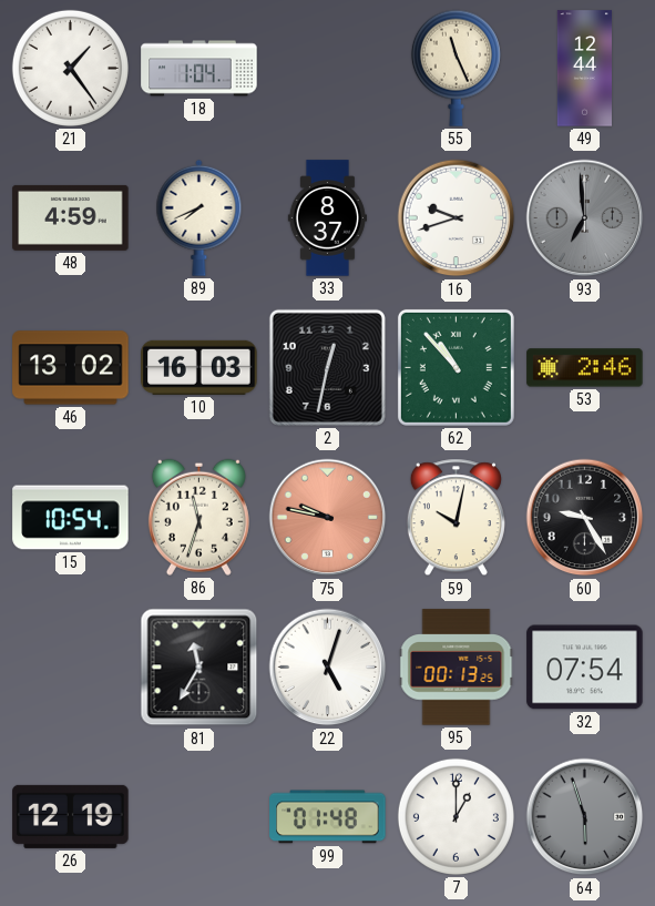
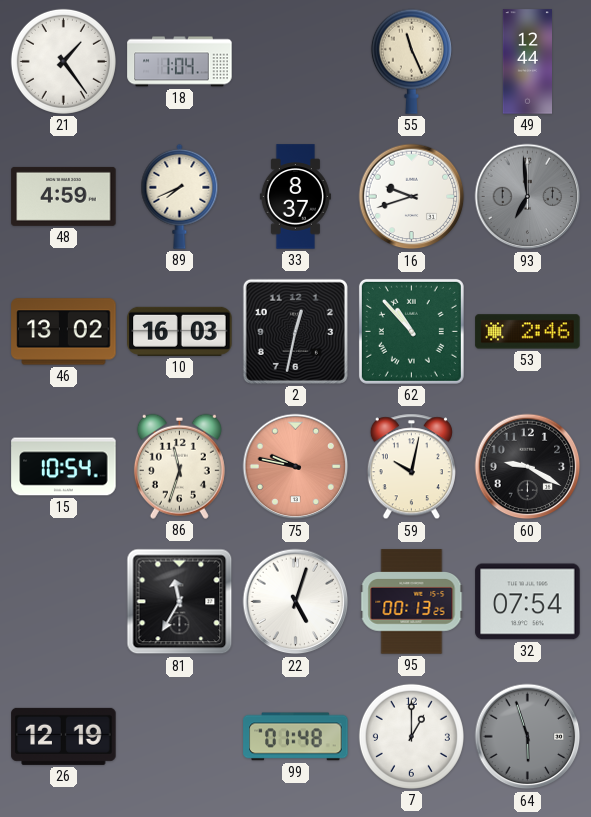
60: 9:25 -> 9:20
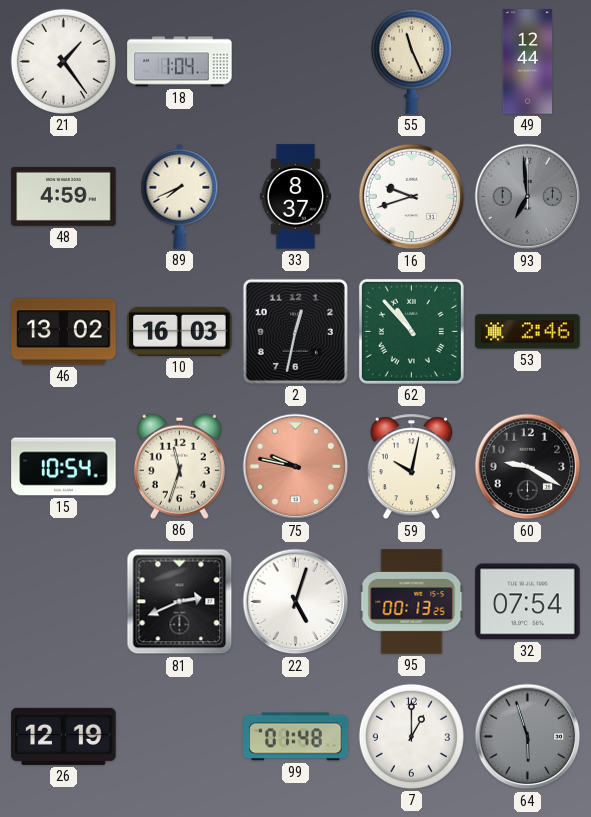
81: 11:35 -> 2:41
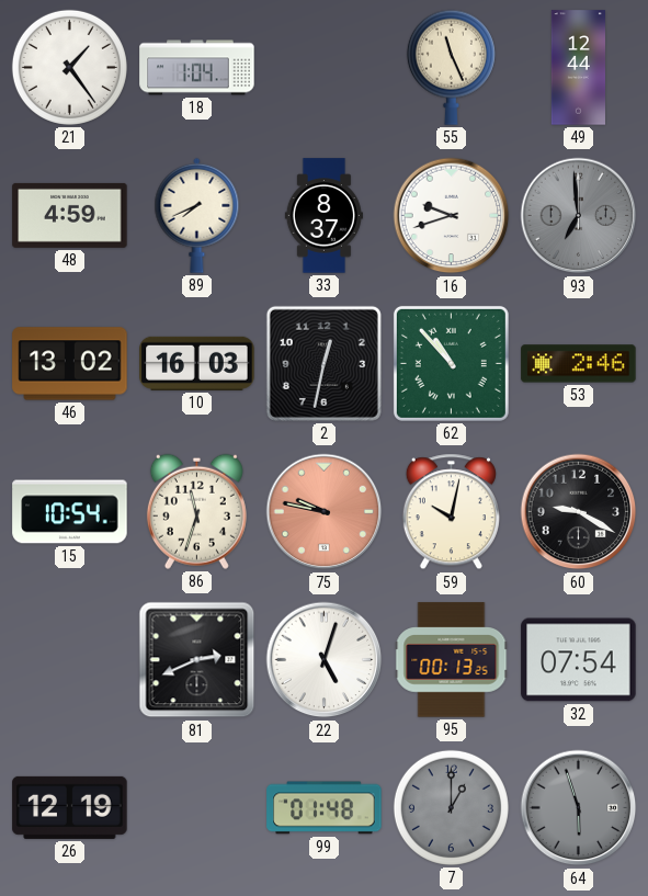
7 dial: white -> grey
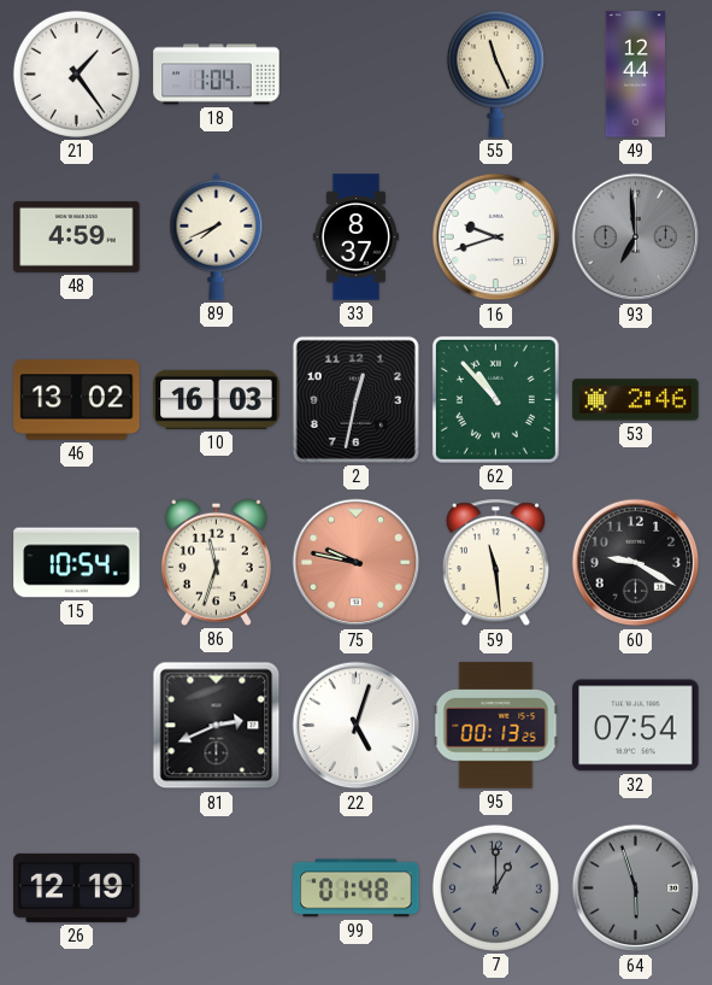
59: 10:02 -> 11:29
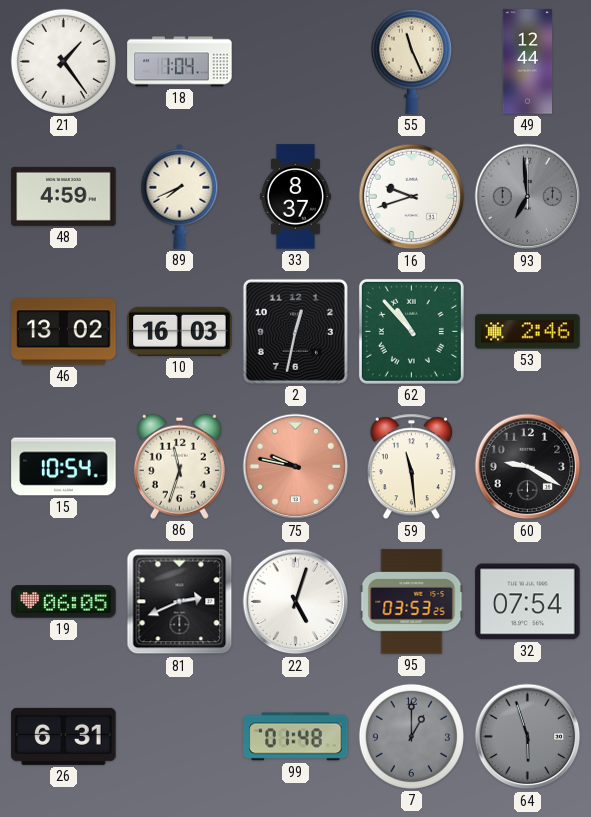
19: none -> 06:05
95: 00:13 -> 03:53
26: 12:19 -> 6:31
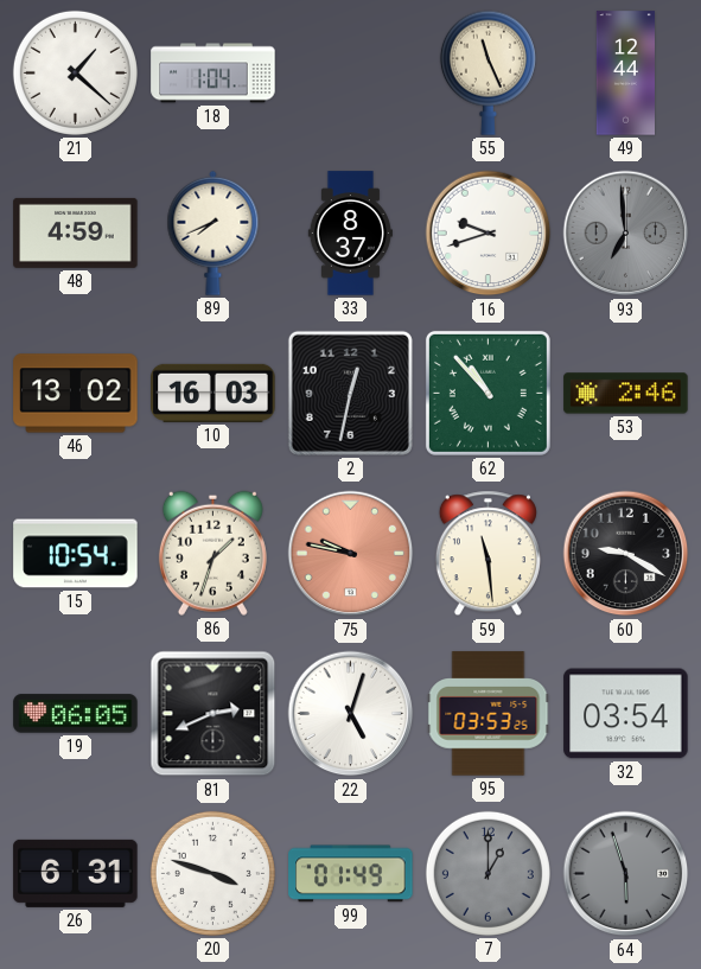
21: 1:24 -> 1:22
86: 11:33 -> 1:33
32: 07:54 -> 03:54
20: none -> 3:48
99: 01:48 -> 01:49
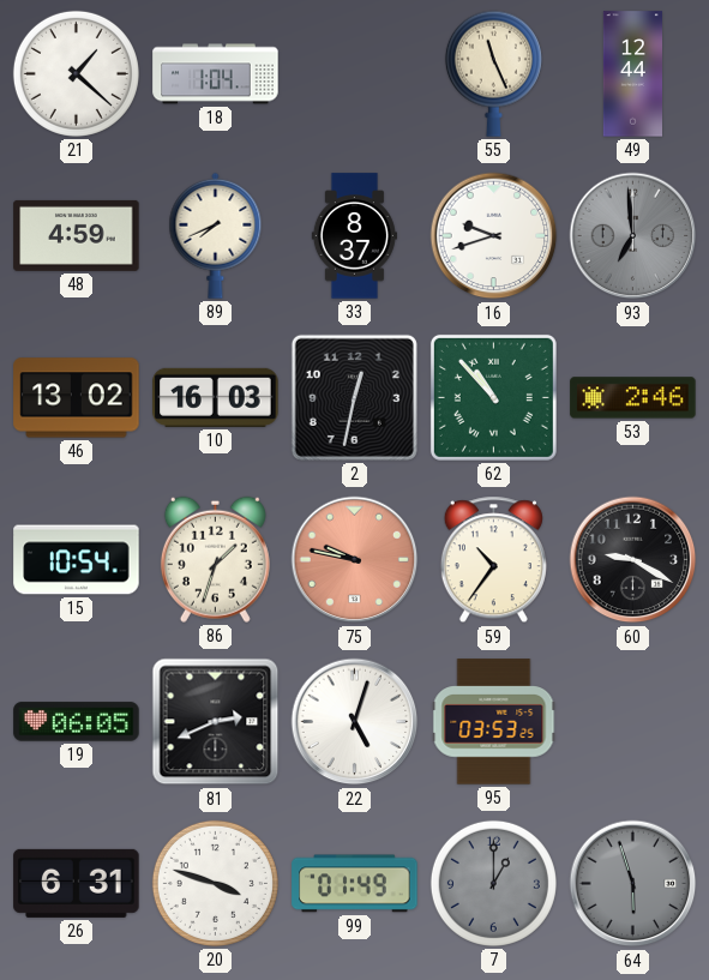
59: 11:29 -> 10:36
32: 03:54 -> none
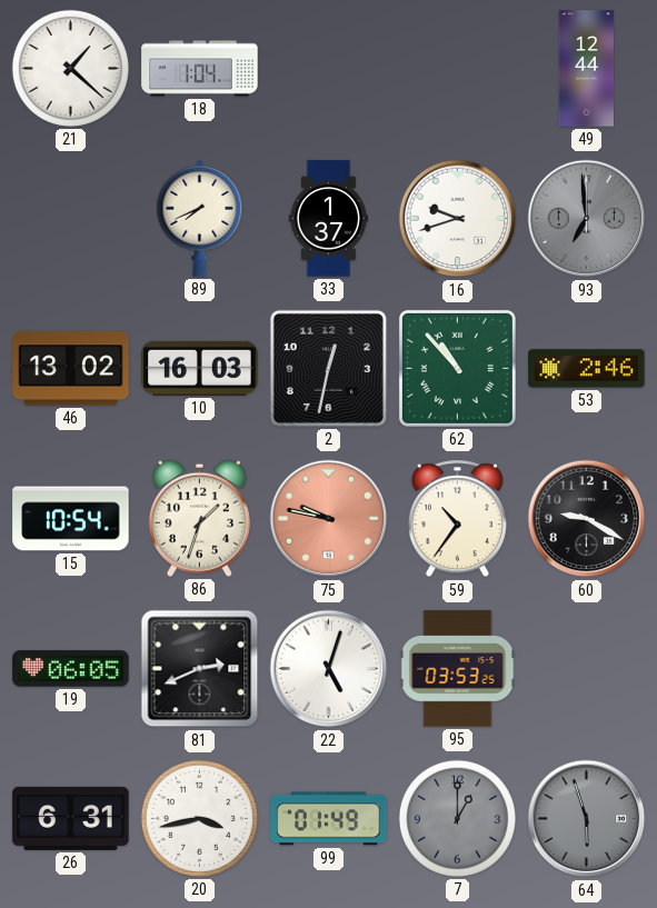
55: 11:26 -> none
48: 4:59 -> none
33: 8:37 -> 1:37
20: 3:48 -> 3:43
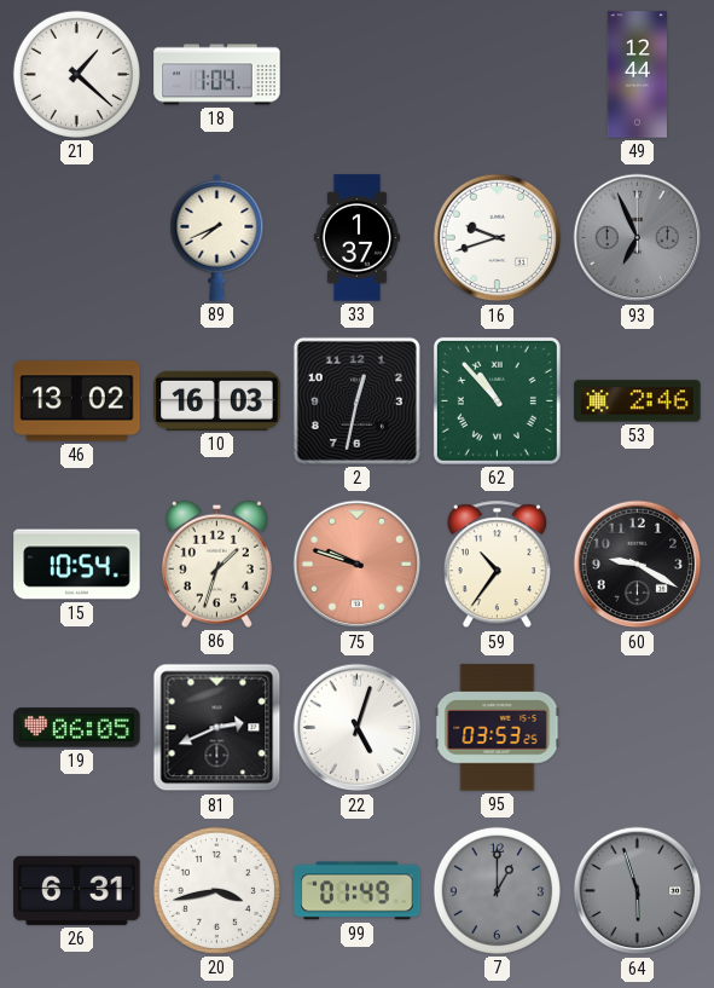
93: 6:59 -> 6:56
75: 9:47 -> 9:48
